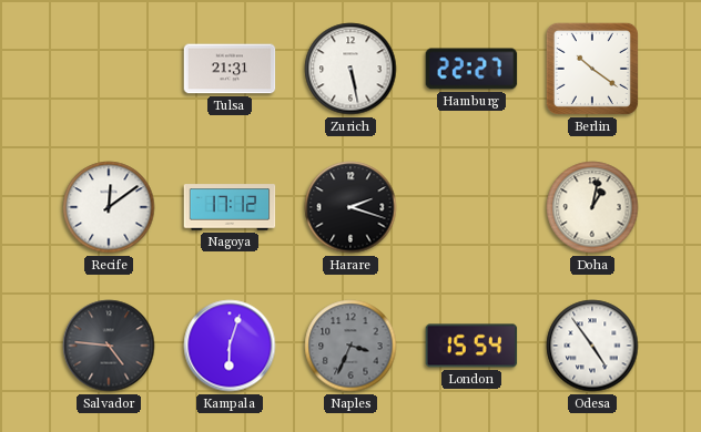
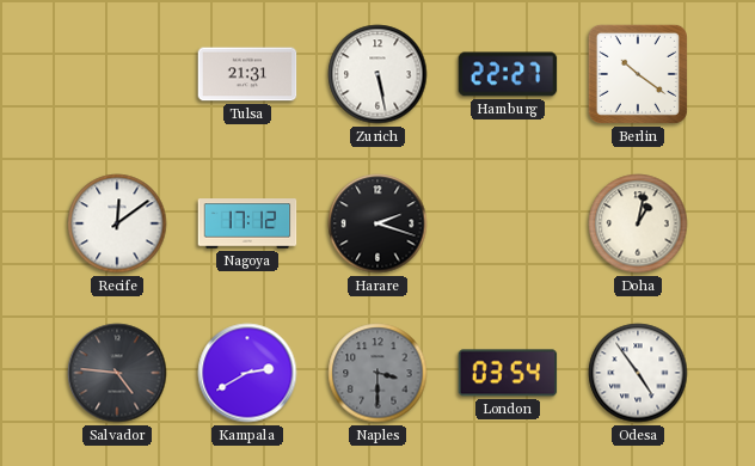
Kampala: 6:03 -> 2:40
Naples: 3:34 -> 3:30
London: 15:54 -> 03:54
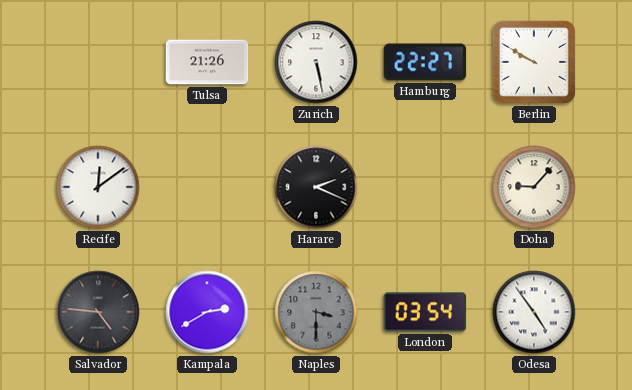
Tulsa: 21:31 -> 21:26
Berlin: 10:21 -> 9:50
Nagoya: 17:12 -> none
Harare: 2:18 -> 2:19
Doha: 1:02 -> 9:07
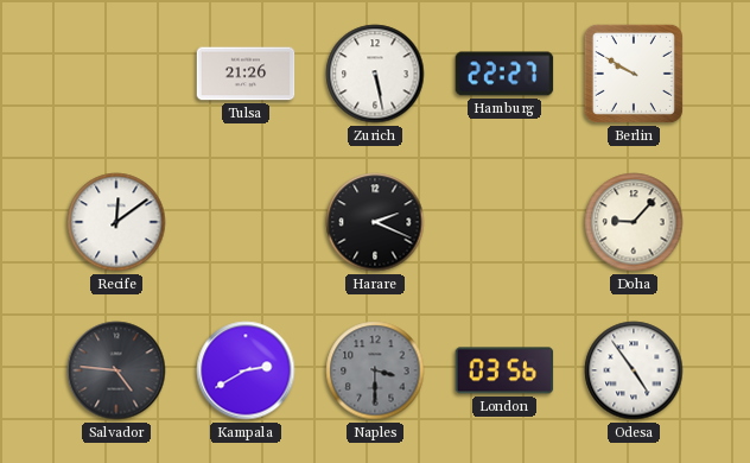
London: 03:54 -> 03:56
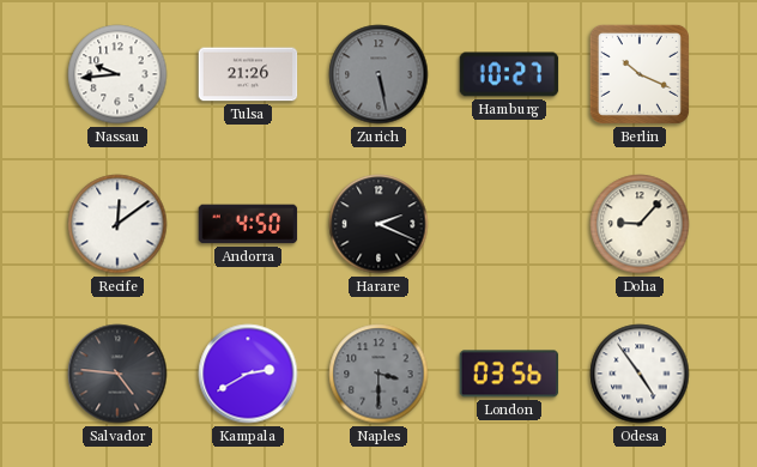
Nassau: none -> 9:44
Zurich dial: white -> grey
Hamburg: 22:27 -> 10:27
Berlin: 9:50 -> 10:19
Andorra: none -> 4:50
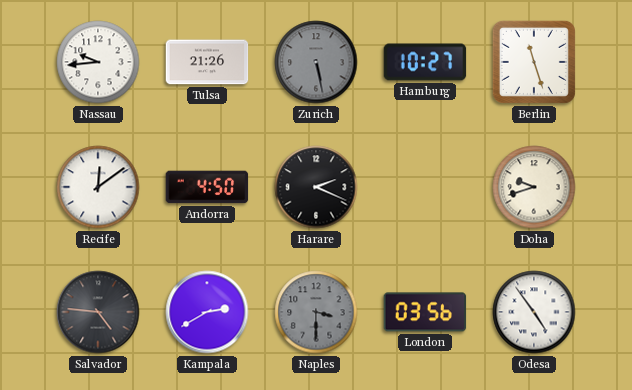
Berlin: 10:19 -> 11:27
Doha: 9:07 -> 9:42
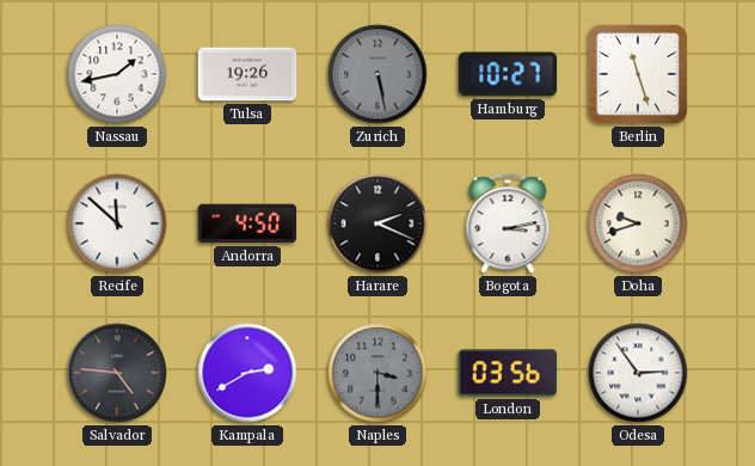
Nassau: 9:44 -> 1:43
Tulsa: 21:26 -> 19:26
Recife: 12:09 -> 11:52
Bogota: none -> 3:13
Odesa: 4:54 -> 2:54
